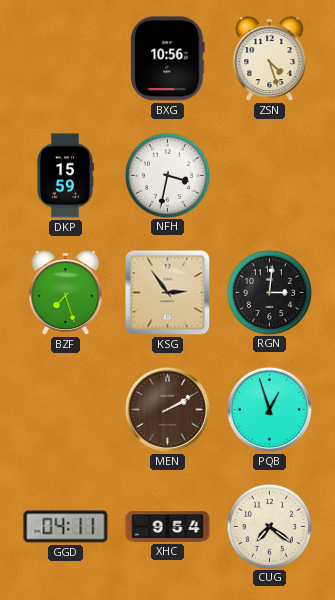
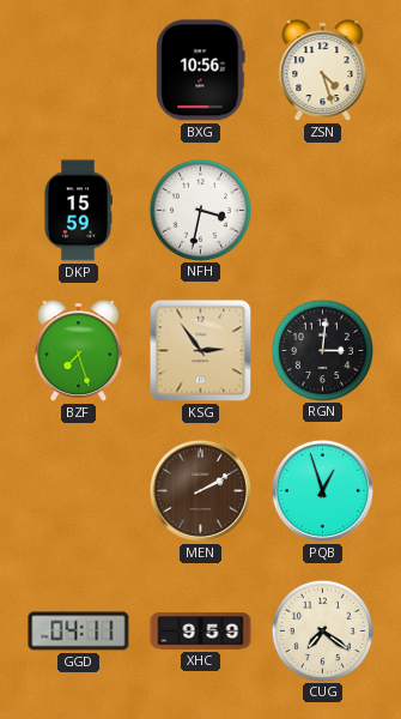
XHC: 9:54 -> 9:59
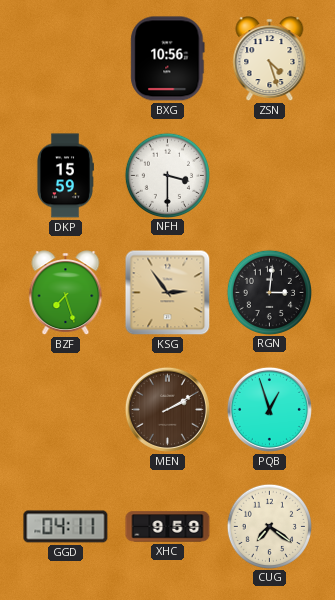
NFH: 3:32 -> 3:30
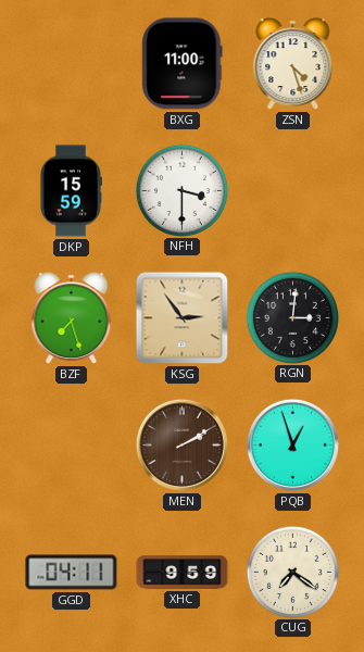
BXG: 10:56 -> 11:00
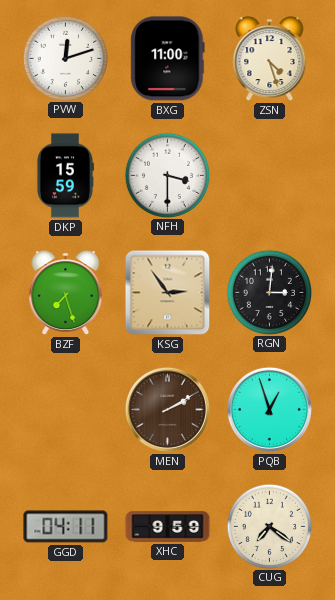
PVW: none -> 12:12
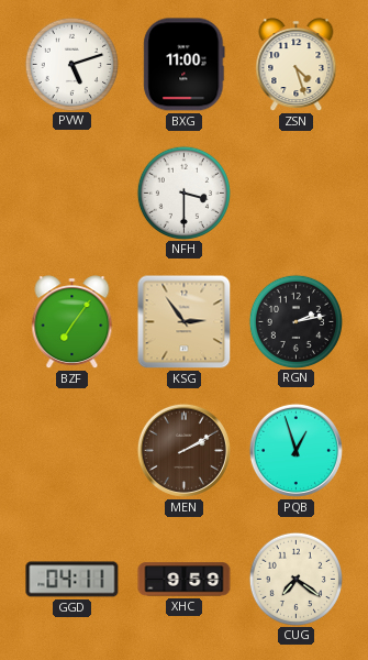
PVW: 12:12 -> 5:12
DKP: 15:59 -> none
BZF: 7:27 -> 7:06
RGN: 3:01 -> 2:13
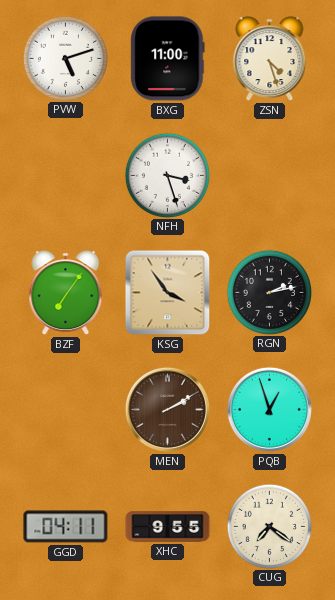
NFH: 3:30 -> 3:27
KSG: 2:54 -> 3:54
XHC: 9:59 -> 9:55
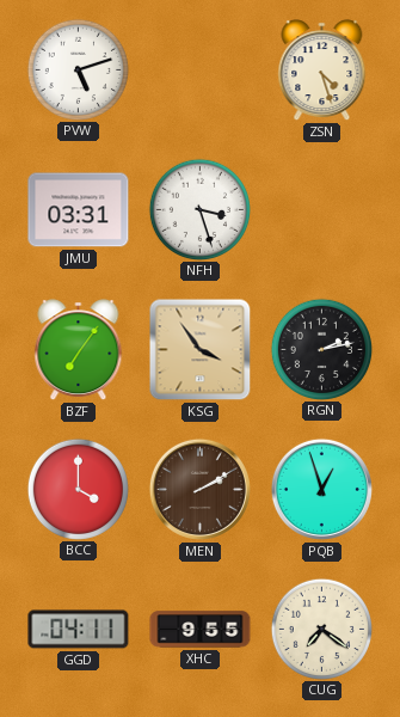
BXG: 11:00 -> none
JMU: none -> 03:31
BCC: none -> 4:00
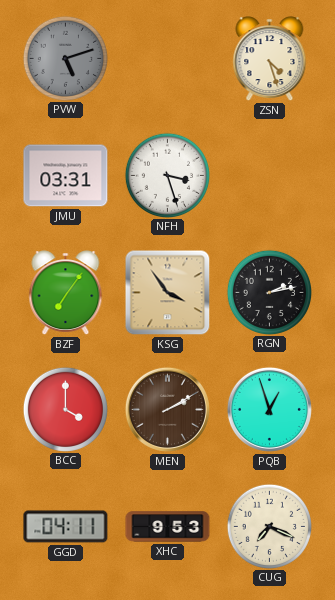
PVW dial: white -> grey
XHC: 9:55 -> 9:53
CUG: 7:21 -> 7:19
